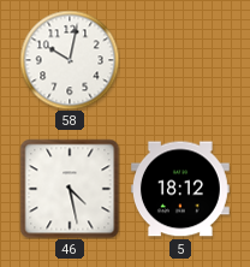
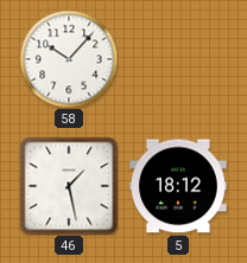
58: 10:02 -> 10:07
46: 4:28 -> 1:28
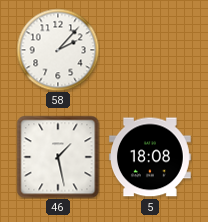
58: 10:07 -> 2:07
5: 18:12 -> 18:08
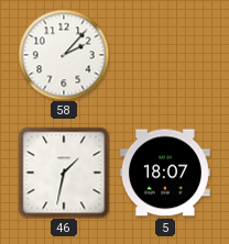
46: 1:28 -> 1:32
5: 18:08 -> 18:07
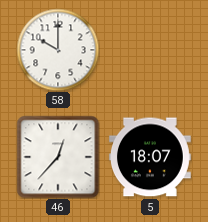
58: 2:07 -> 10:00
46: 1:32 -> 12:37
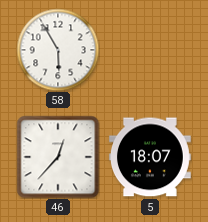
58: 10:00 -> 5:55
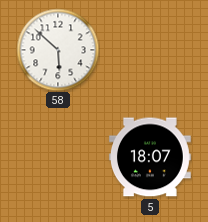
58: 5:55 -> 5:52
46: 12:37 -> none
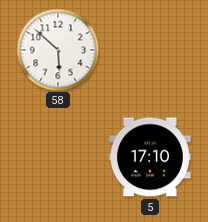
5: 18:07 -> 17:10
